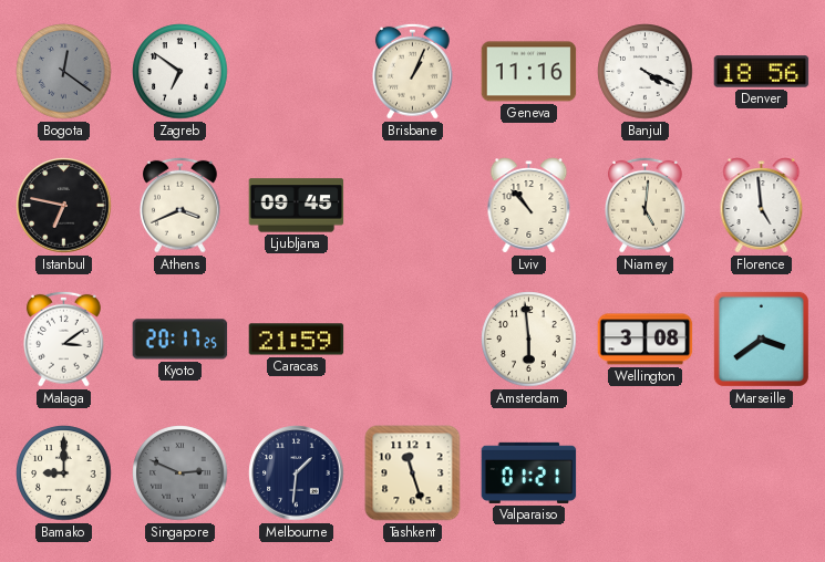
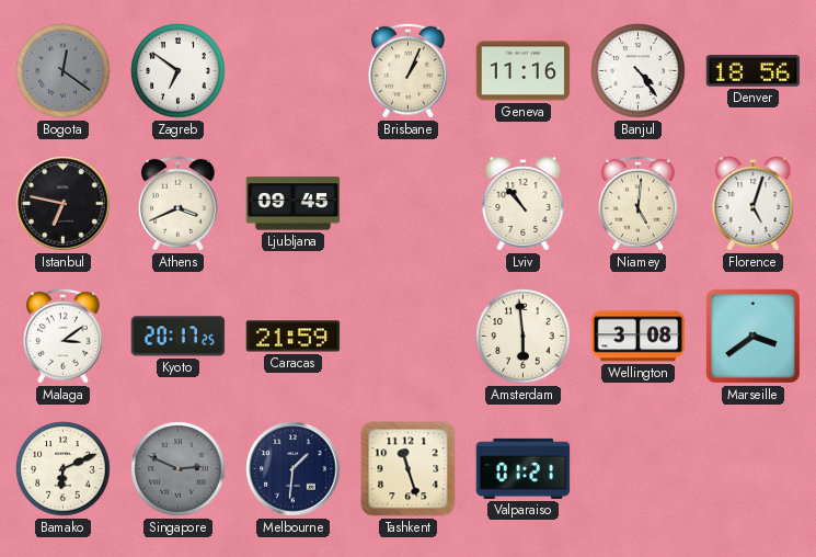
Banjul: 4:19 -> 4:24
Florence: 4:59 -> 5:03
Bamako: 9:00 -> 6:11
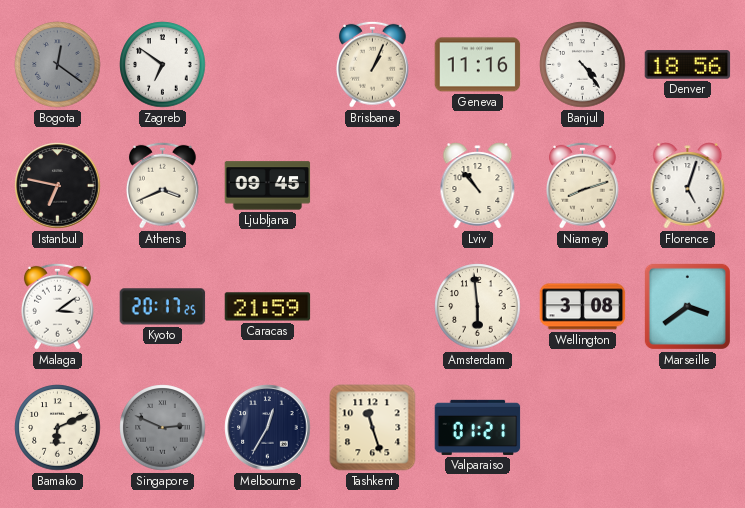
Niamey: 5:01 -> 8:12
Melbourne: 1:31 -> 12:35
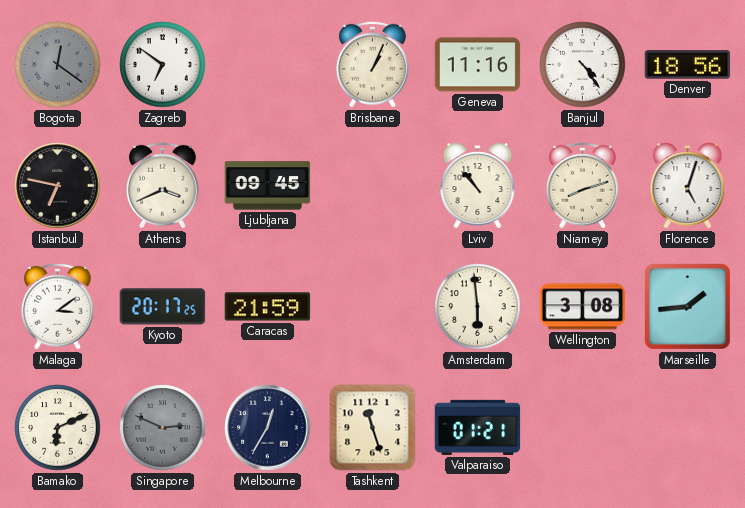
Marseille: 3:39 -> 1:44
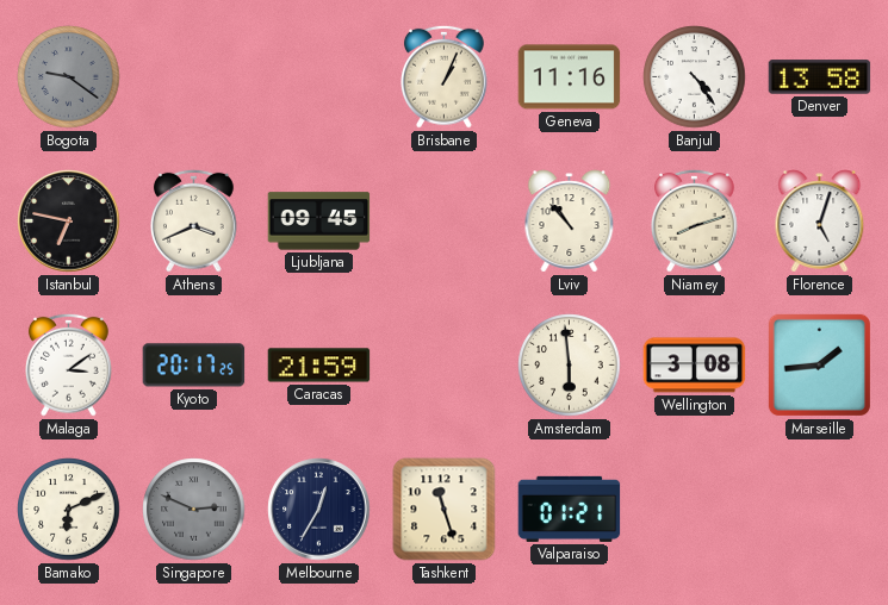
Bogota: 12:21 -> 9:21
Zagreb: 6:51 -> none
Denver: 18:56 -> 13:58
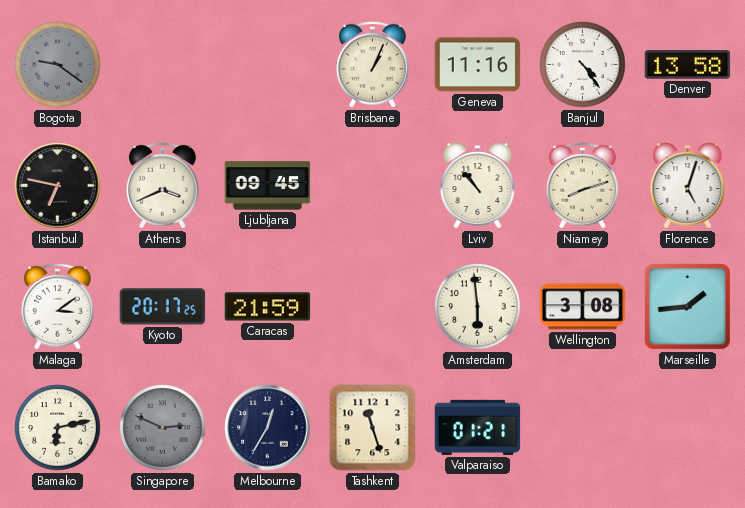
Bamako: 6:11 -> 6:13
